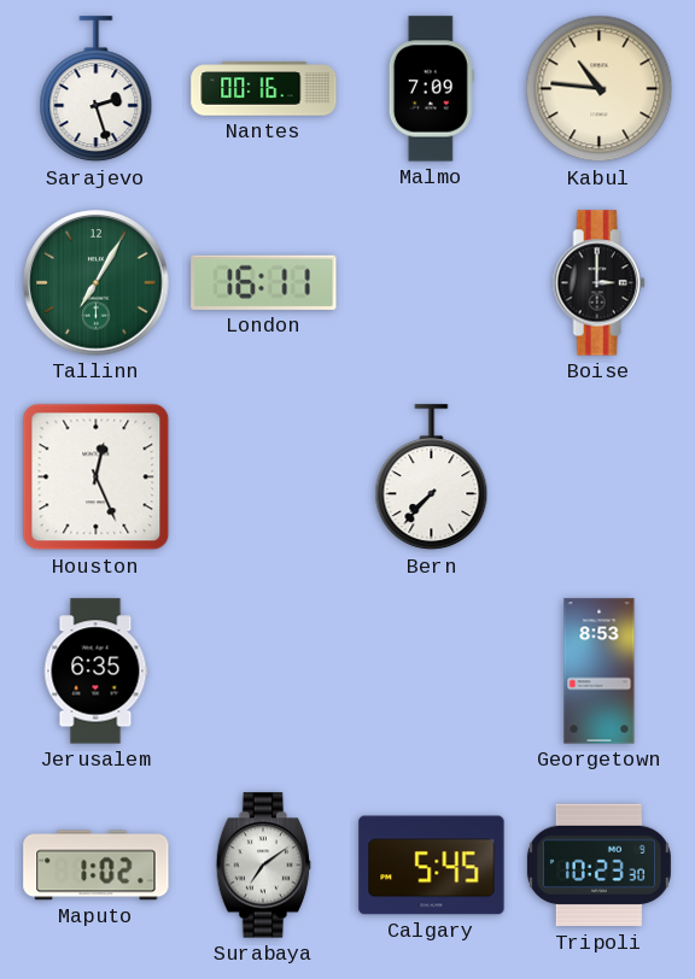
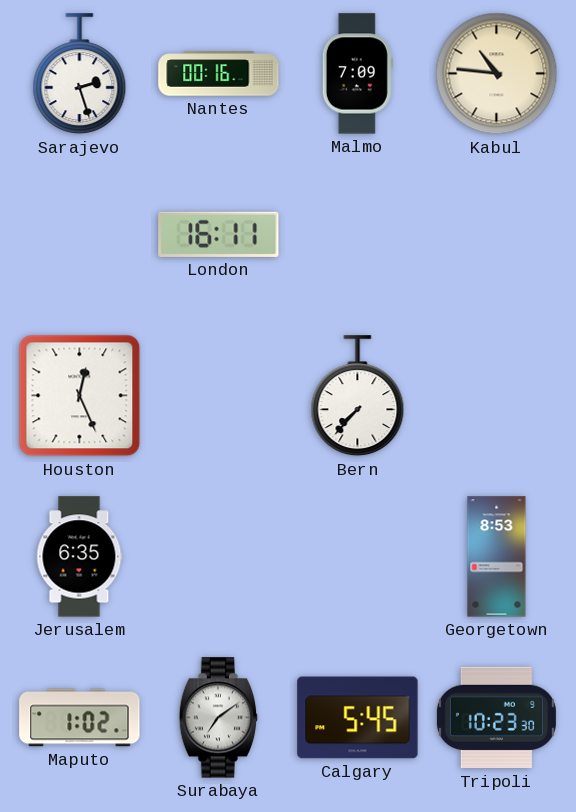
Tallinn: 7:05 -> none
Boise: 3:00 -> none
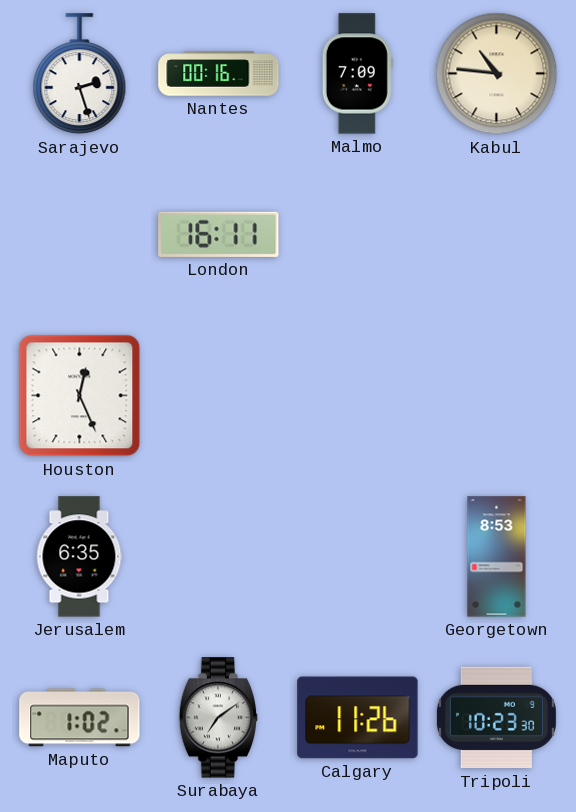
Bern: 7:37 -> none
Calgary: 5:45 -> 11:26
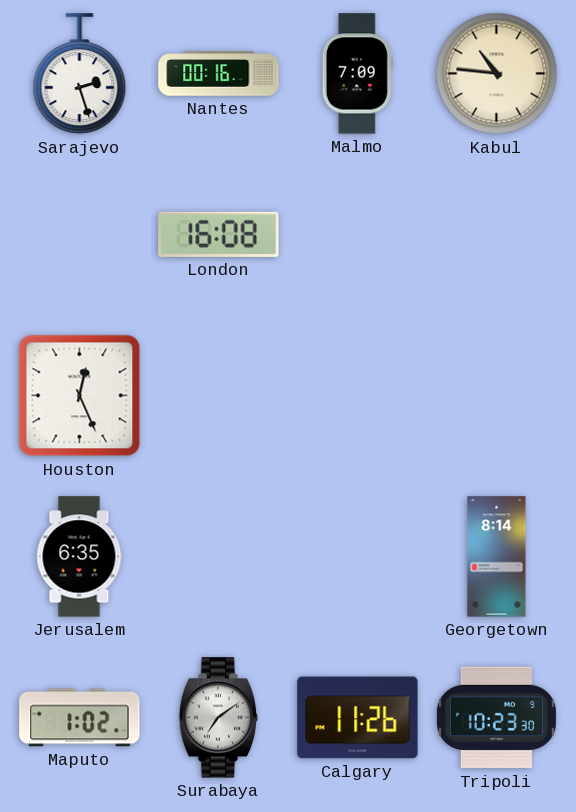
London: 16:11 -> 16:08
Georgetown: 8:53 -> 8:14
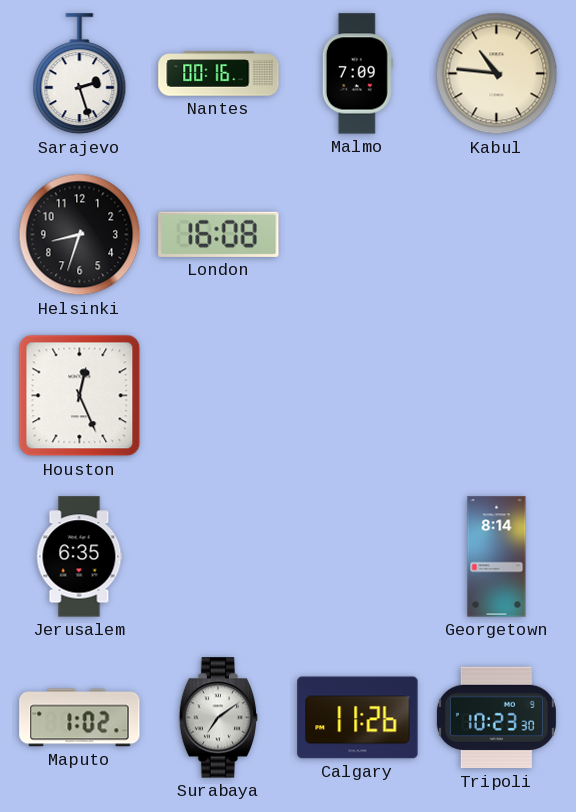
Helsinki: none -> 8:33
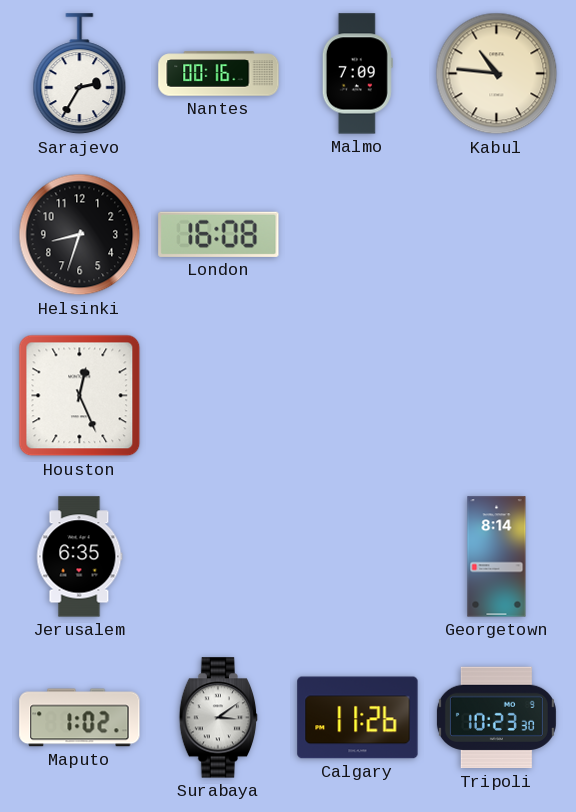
Sarajevo: 2:27 -> 2:35
Surabaya: 7:09 -> 3:09
